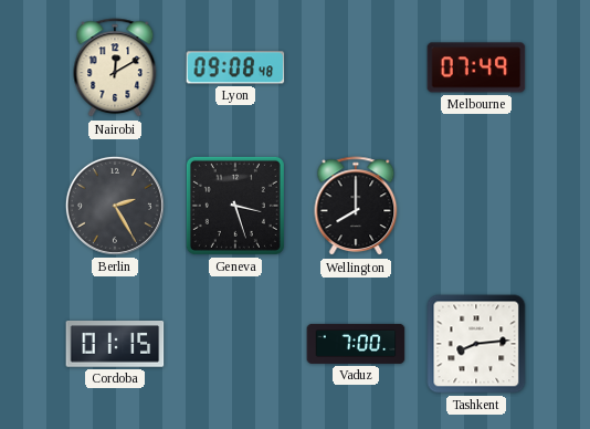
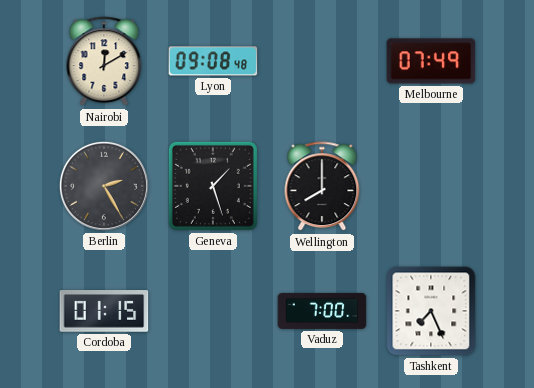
Geneva: 3:27 -> 1:27
Tashkent: 8:14 -> 7:26
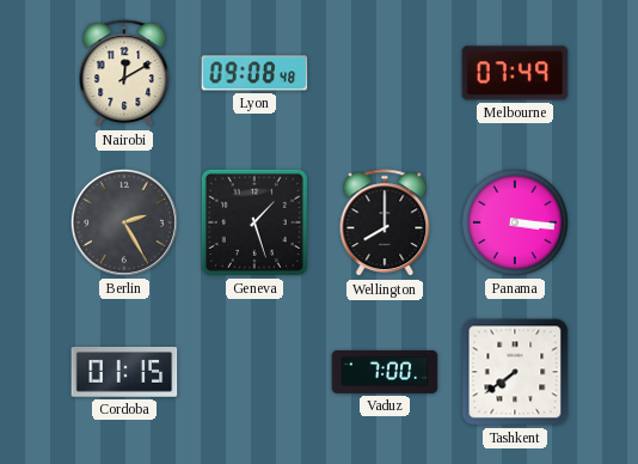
Panama: none -> 3:16
Tashkent: 7:26 -> 7:39
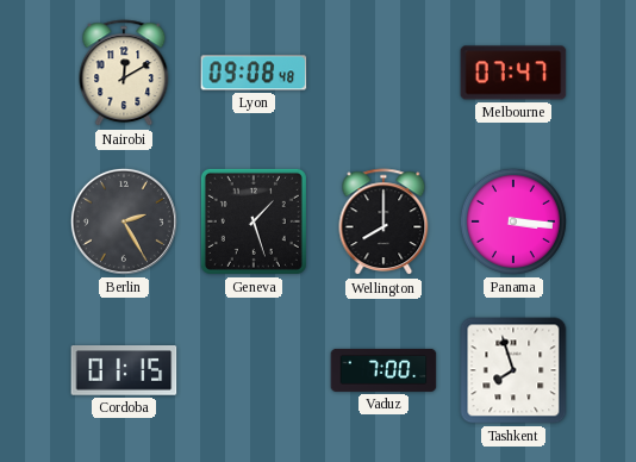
Melbourne: 07:49 -> 07:47
Tashkent: 7:39 -> 7:57
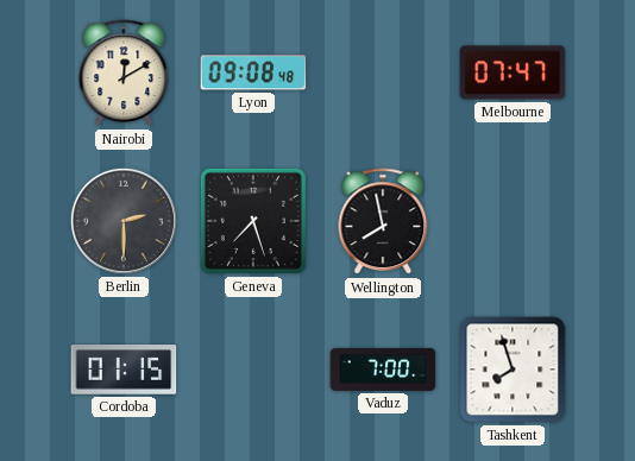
Berlin: 2:25 -> 2:30
Geneva: 1:27 -> 7:27
Wellington: 8:00 -> 7:58
Panama: 3:16 -> none
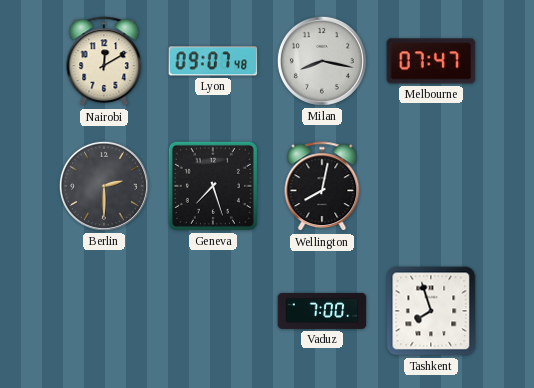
Lyon: 09:08 -> 09:07
Milan: none -> 8:17
Wellington: 7:58 -> 8:02
Cordoba: 01:15 -> none
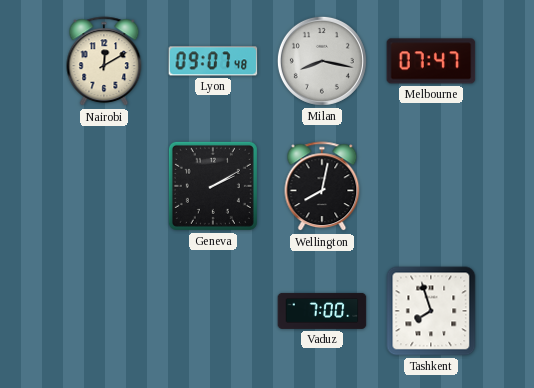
Berlin: 2:30 -> none
Geneva: 7:27 -> 2:10
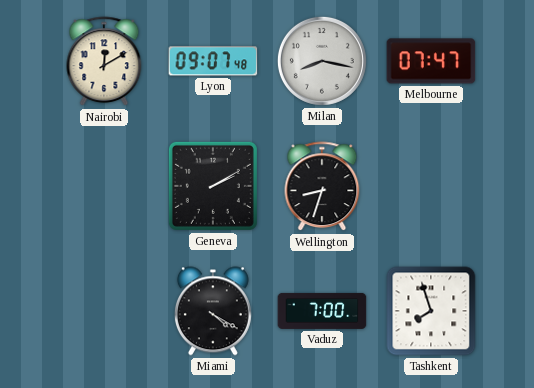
Wellington: 8:02 -> 8:33
Miami: none -> 4:20
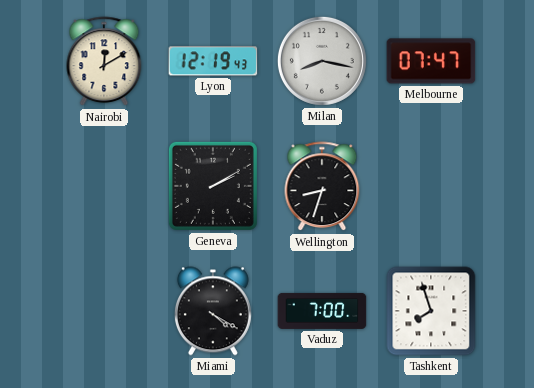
Lyon: 09:07 -> 12:19
